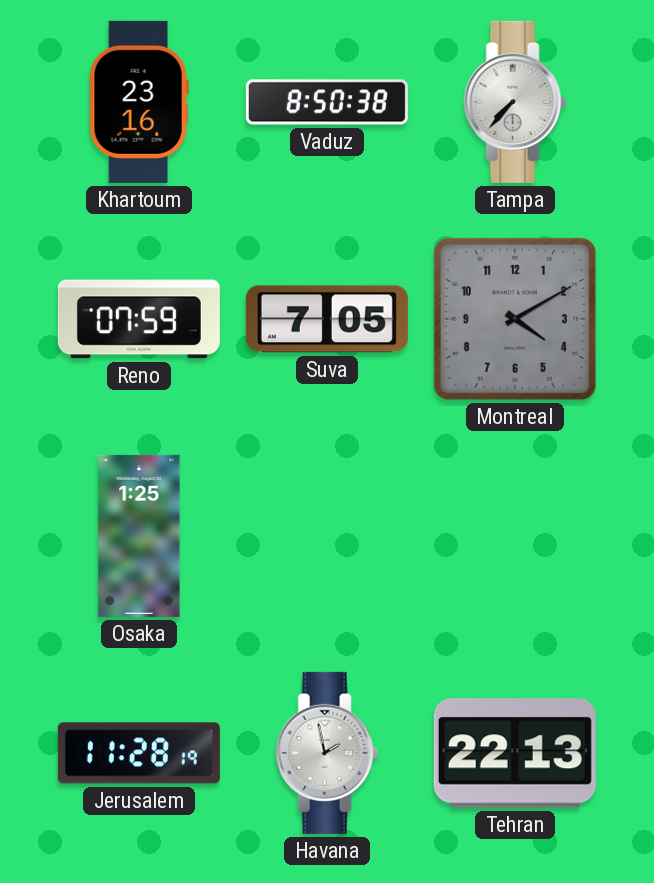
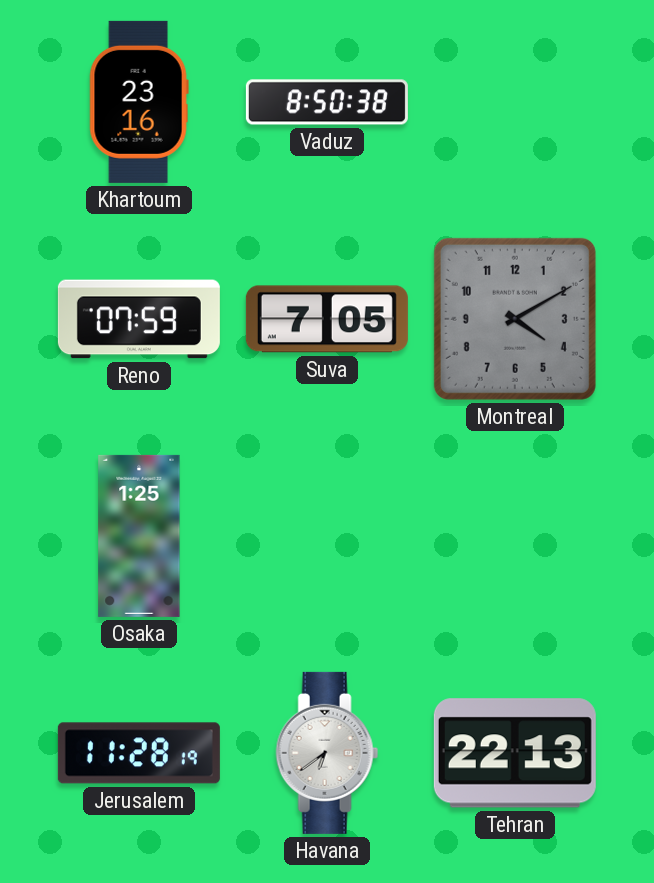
Tampa: 7:37 -> none
Havana: 1:58 -> 6:39
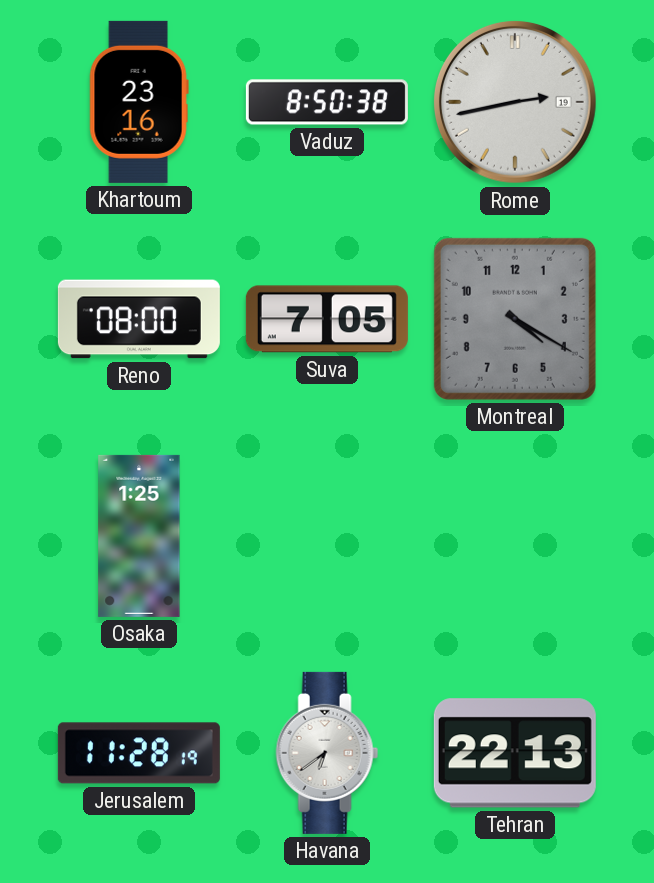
Rome: none -> 2:43
Reno: 07:59 -> 08:00
Montreal: 4:10 -> 4:20
